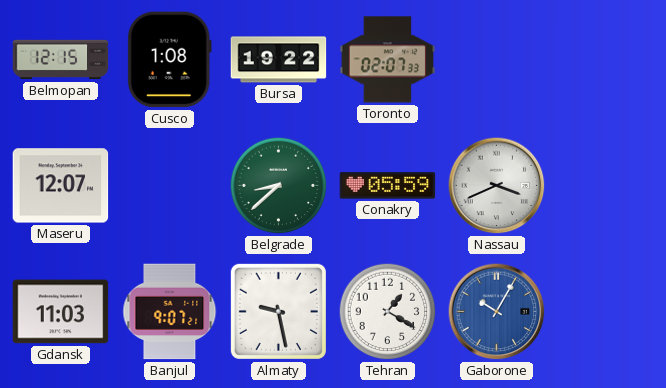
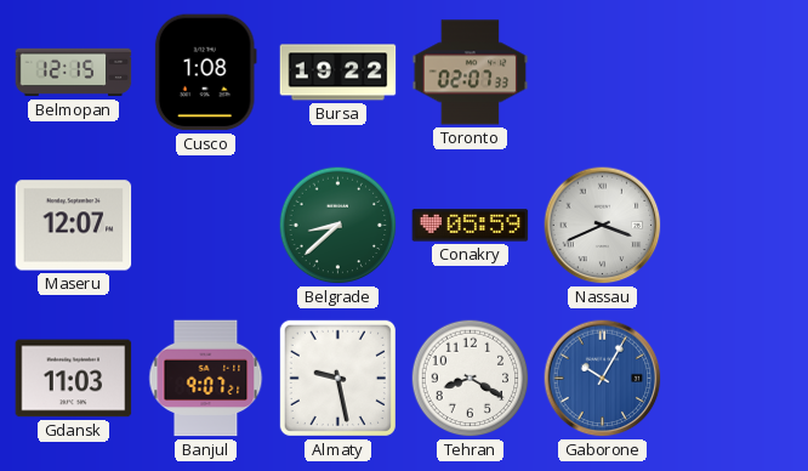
Tehran: 1:20 -> 8:20
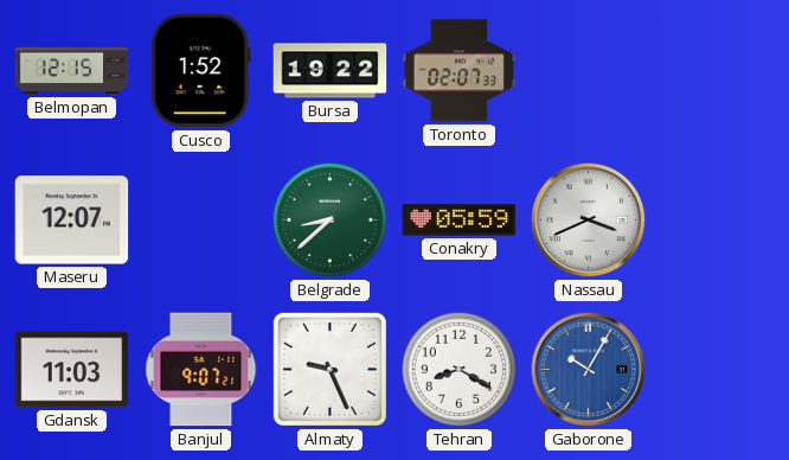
Cusco: 1:08 -> 1:52
Almaty: 9:28 -> 9:26
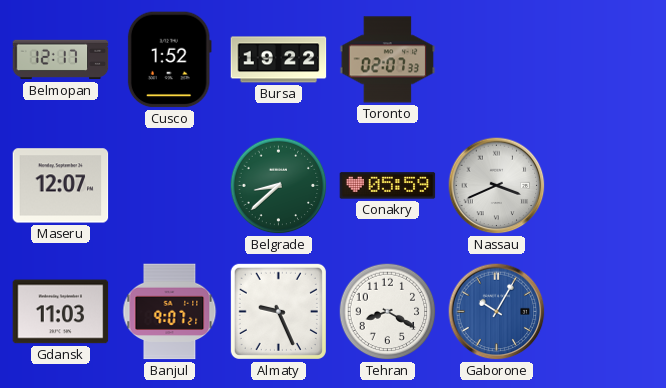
Belmopan: 12:15 -> 12:17
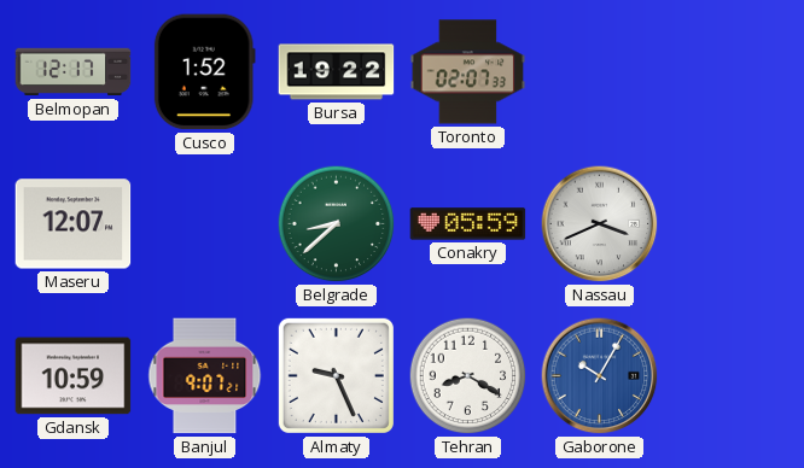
Gdansk: 11:03 -> 10:59
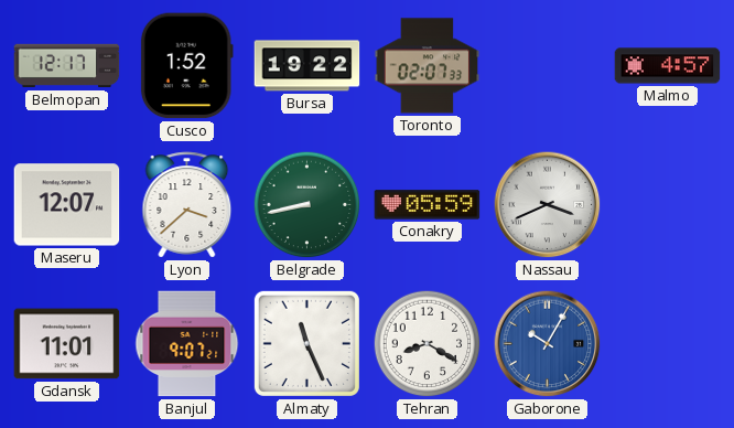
Malmo: none -> 4:57
Lyon: none -> 3:38
Belgrade: 8:38 -> 8:43
Gdansk: 10:59 -> 11:01
Almaty: 9:26 -> 11:26
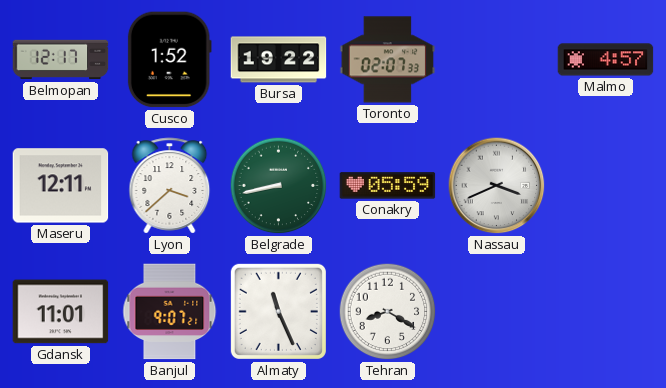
Maseru: 12:07 -> 12:11
Gaborone: 10:05 -> none
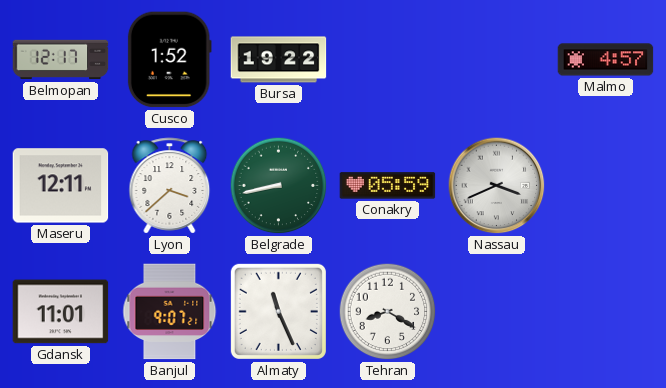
Toronto: 02:07 -> none
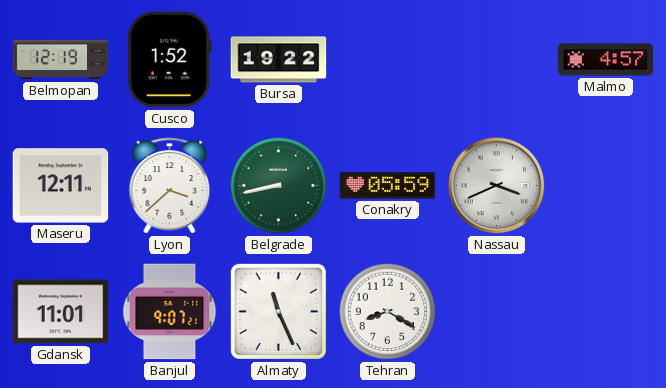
Belmopan: 12:17 -> 12:19
